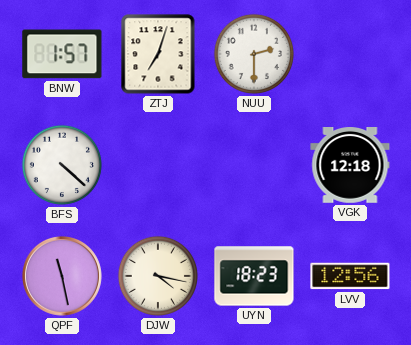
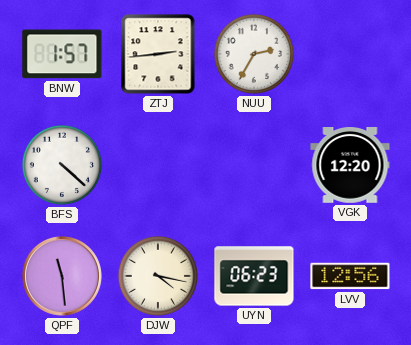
ZTJ: 7:03 -> 2:44
NUU: 2:30 -> 2:35
VGK: 12:18 -> 12:20
QPF: 11:28 -> 11:29
UYN: 18:23 -> 06:23
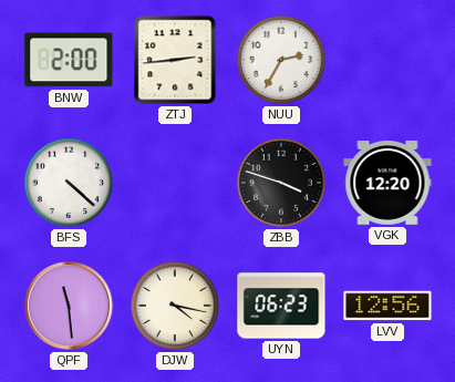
BNW: 1:57 -> 2:00
ZBB: none -> 3:48
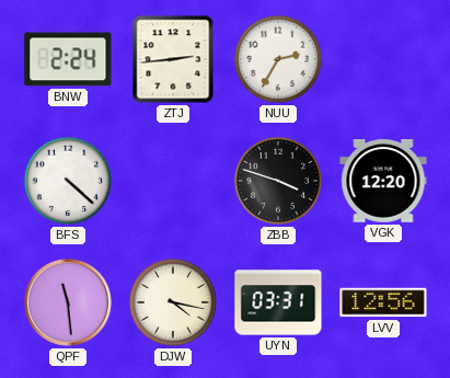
BNW: 2:00 -> 2:24
UYN: 06:23 -> 03:31
